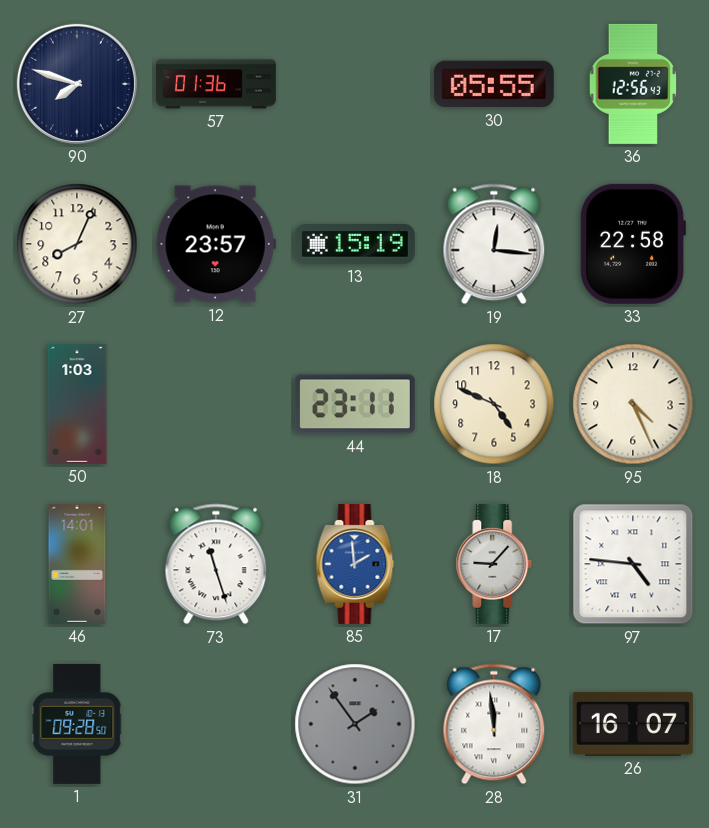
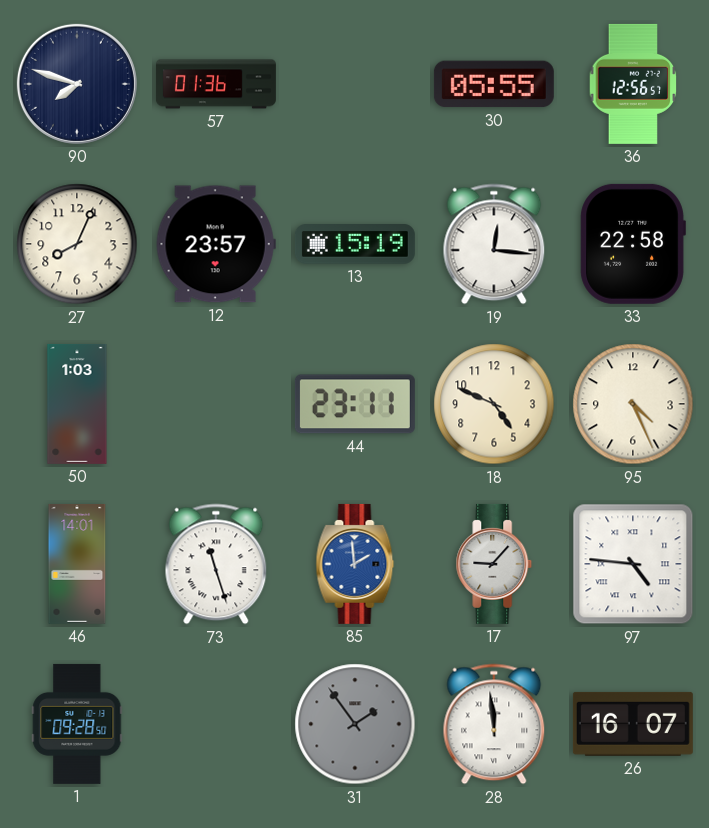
36: 12:56:43 -> 12:56:57
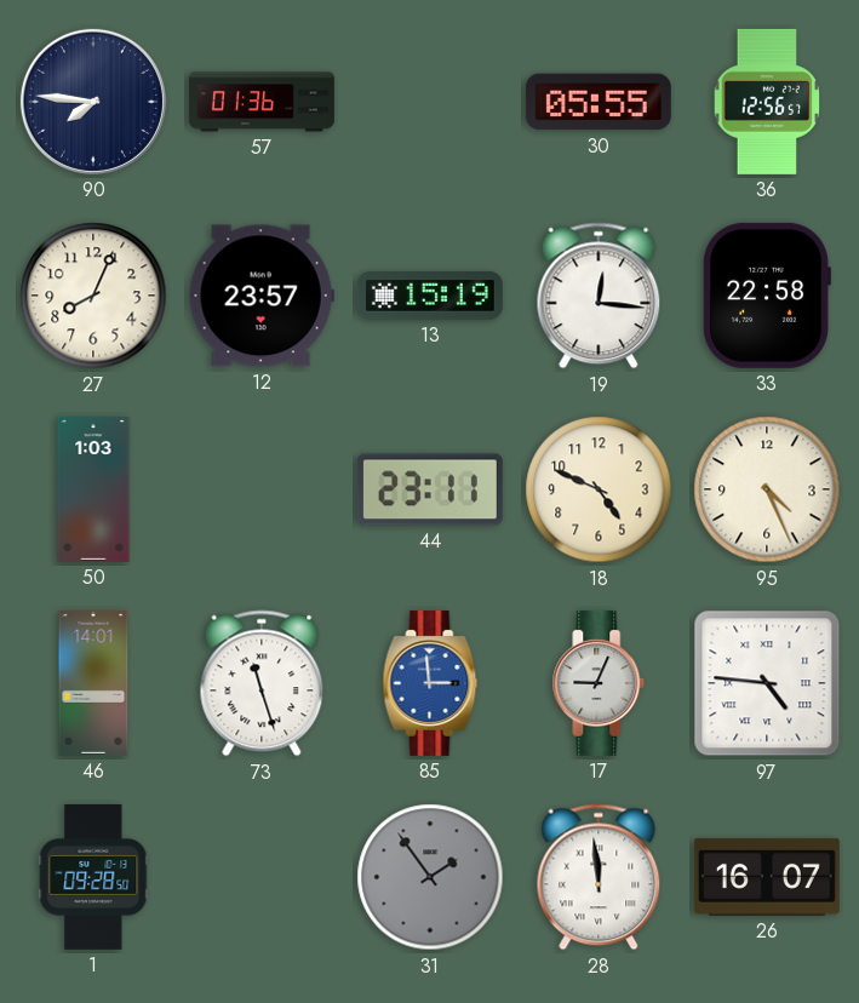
90: 7:48 -> 7:46
85: 1:59 -> 2:59
17: 9:07 -> 9:04
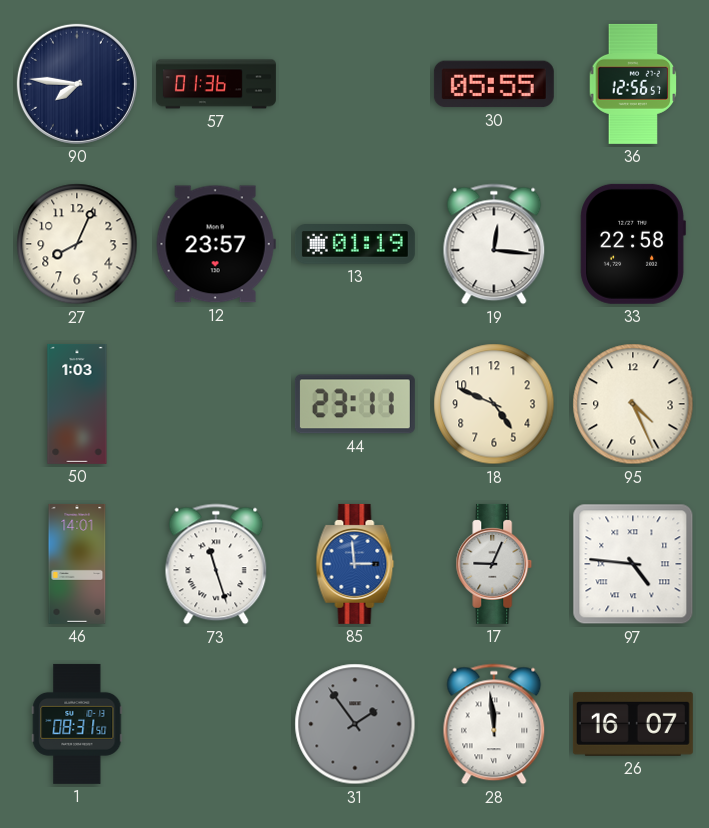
13: 15:19 -> 01:19
1: 09:28 -> 08:31
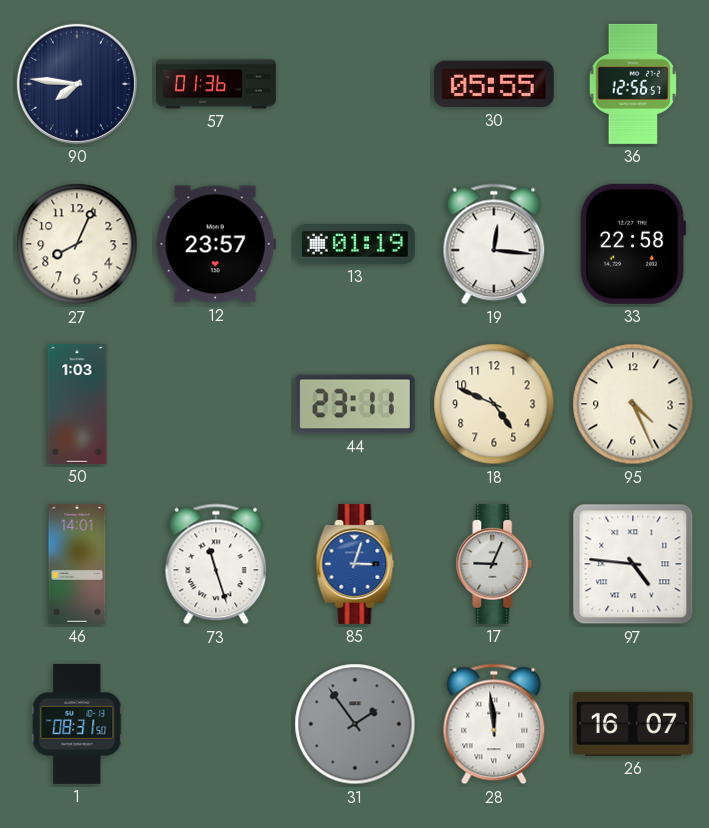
85: 2:59 -> 3:03
